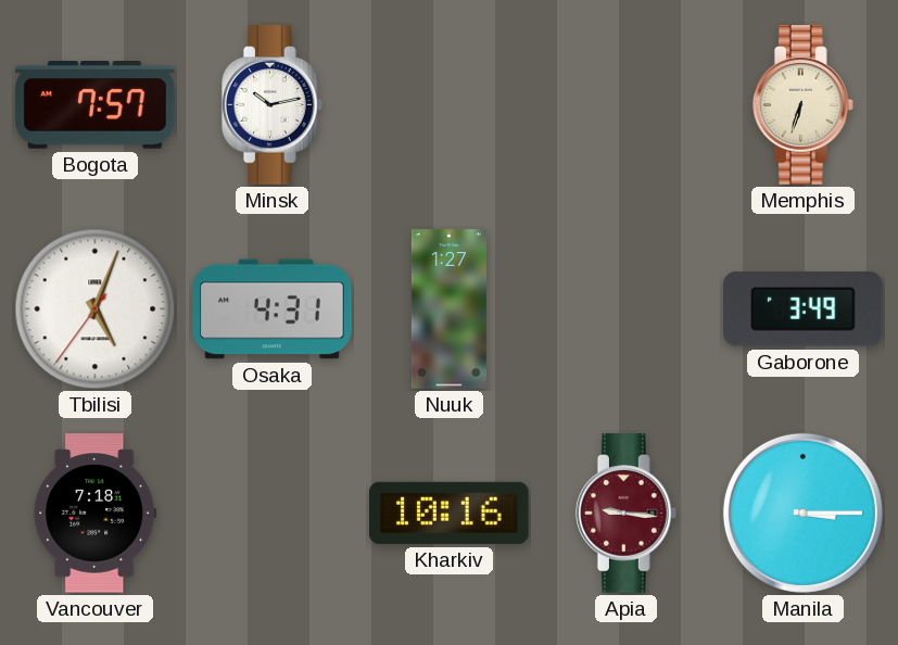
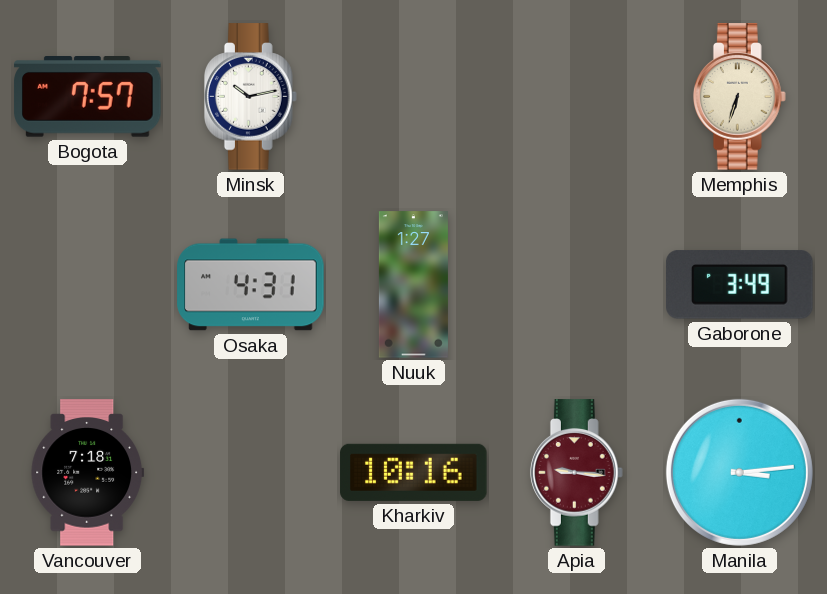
Tbilisi: 5:03 -> none
Manila: 3:15 -> 3:14
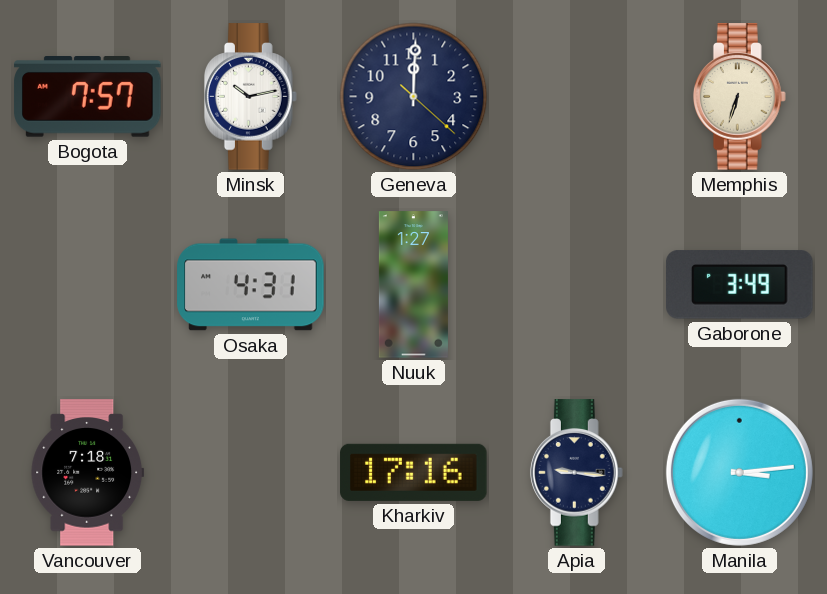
Geneva: none -> 12:00
Kharkiv: 10:16 -> 17:16
Apia dial: burgundy -> navy
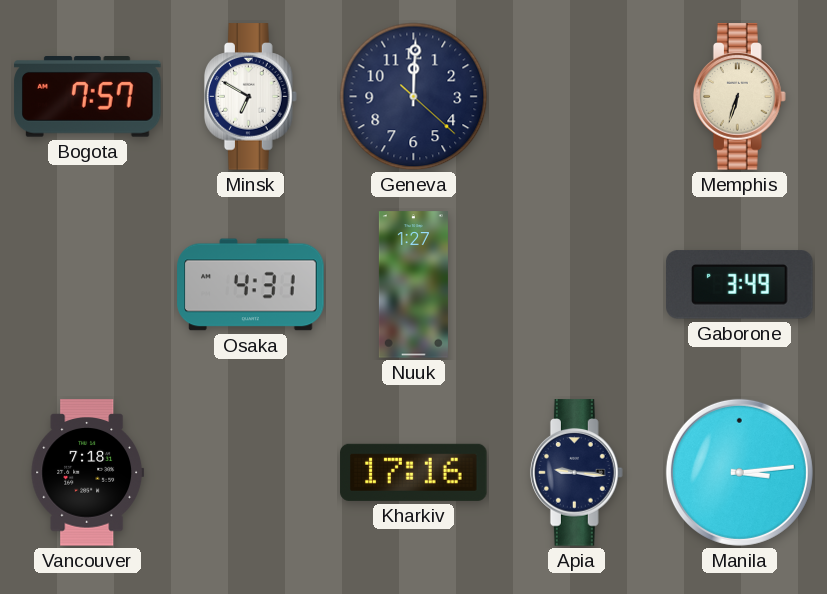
Minsk: 10:13 -> 6:50
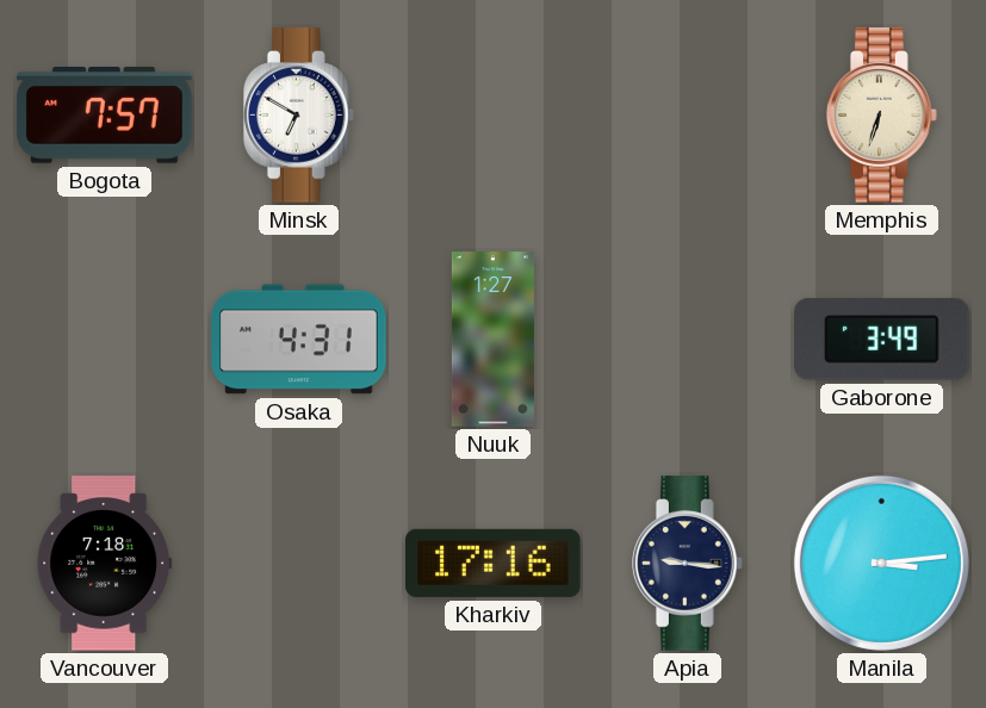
Geneva: 12:00 -> none
